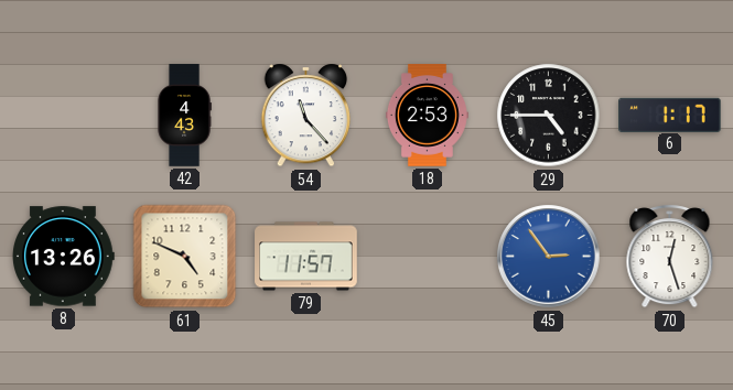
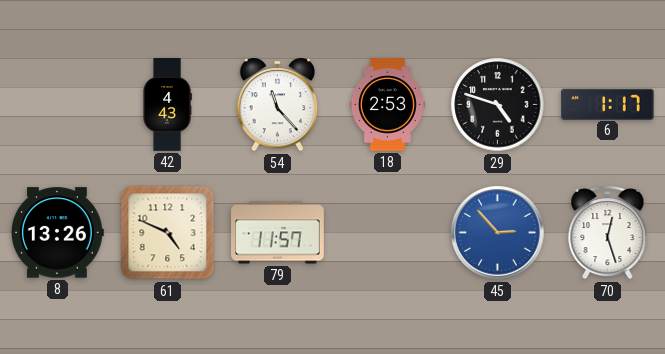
29: 4:45 -> 4:48
45: 2:54 -> 2:53
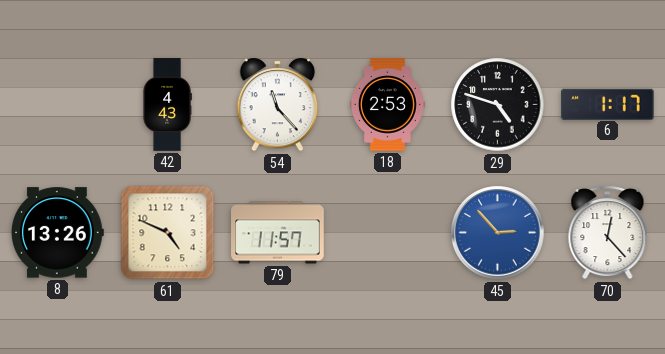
70: 12:27 -> 12:23
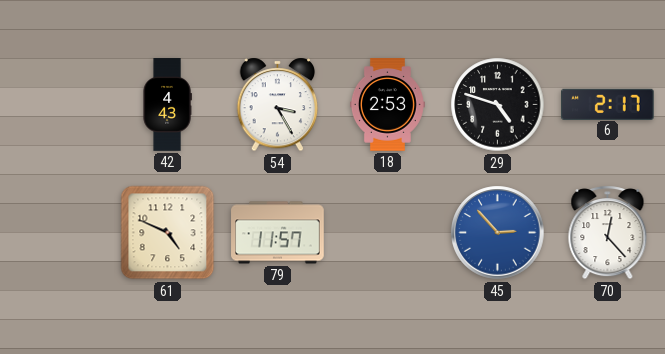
54: 11:23 -> 3:25
6: 1:17 -> 2:17
8: 13:26 -> none
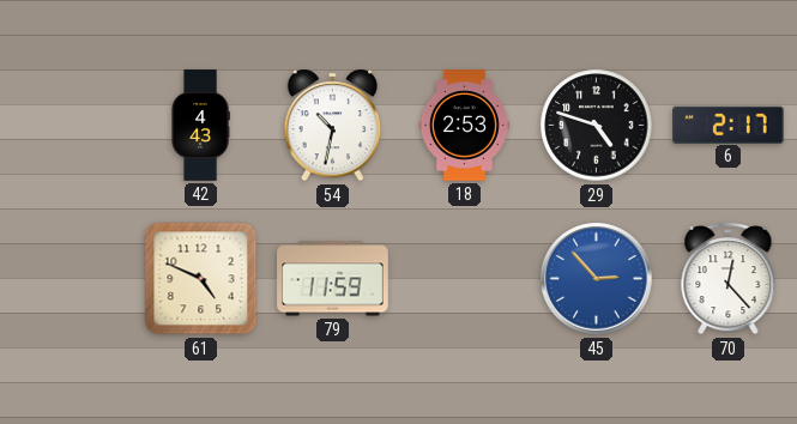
54: 3:25 -> 10:32
79: 11:57 -> 11:59
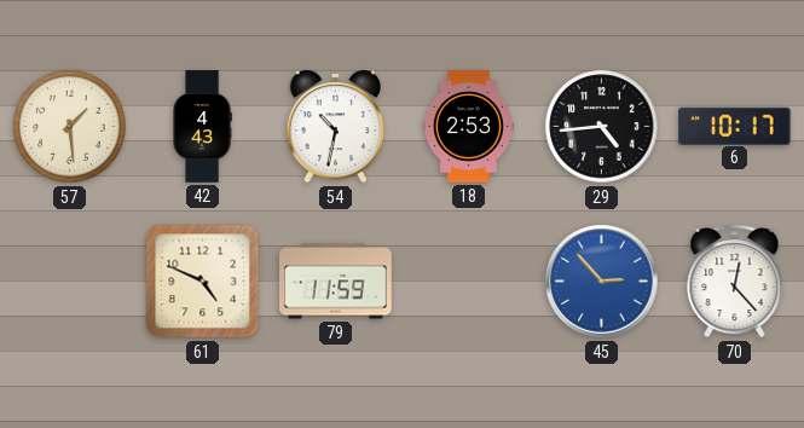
57: none -> 1:29
29: 4:48 -> 4:44
6: 2:17 -> 10:17
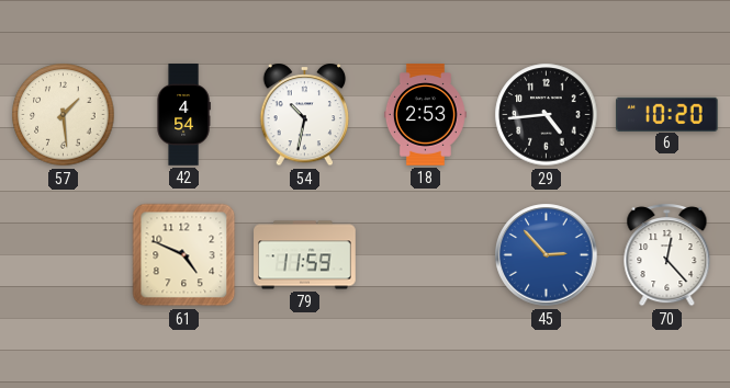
42: 4:43 -> 4:54
6: 10:17 -> 10:20
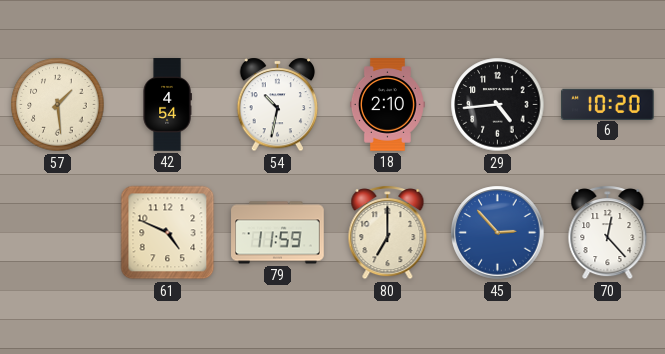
18: 2:53 -> 2:10
80: none -> 7:00
